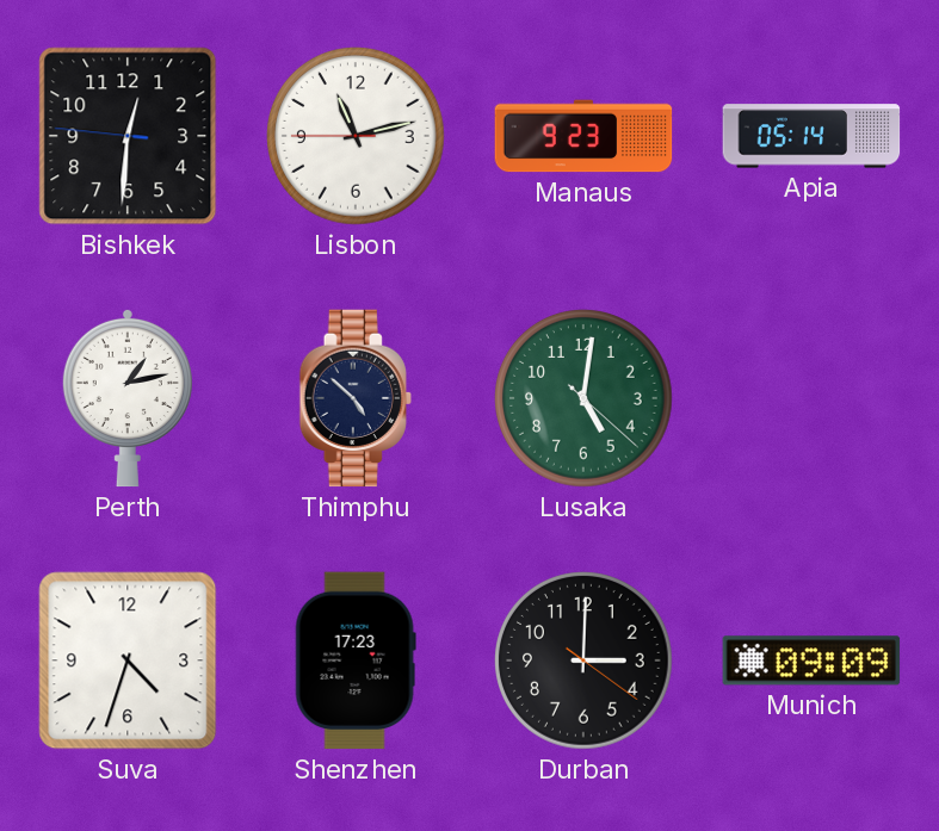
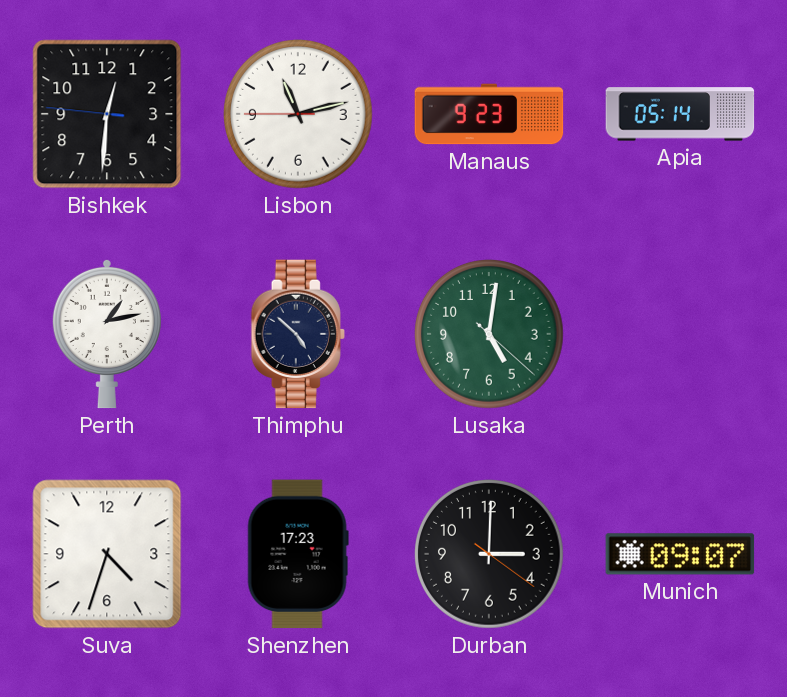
Munich: 09:09 -> 09:07
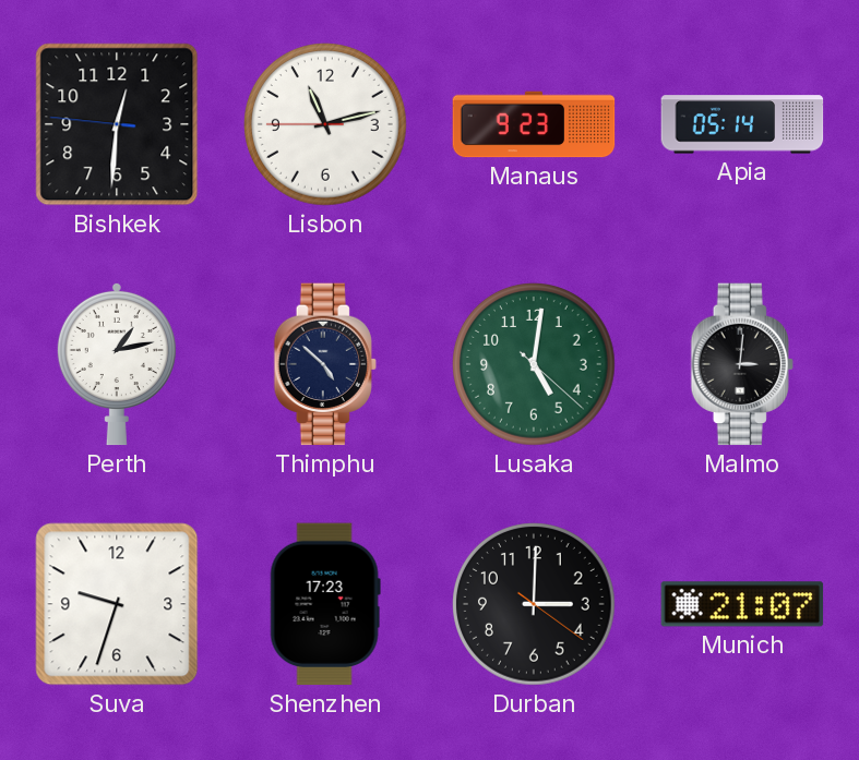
Malmo: none -> 3:01
Suva: 4:33 -> 9:33
Munich: 09:07 -> 21:07
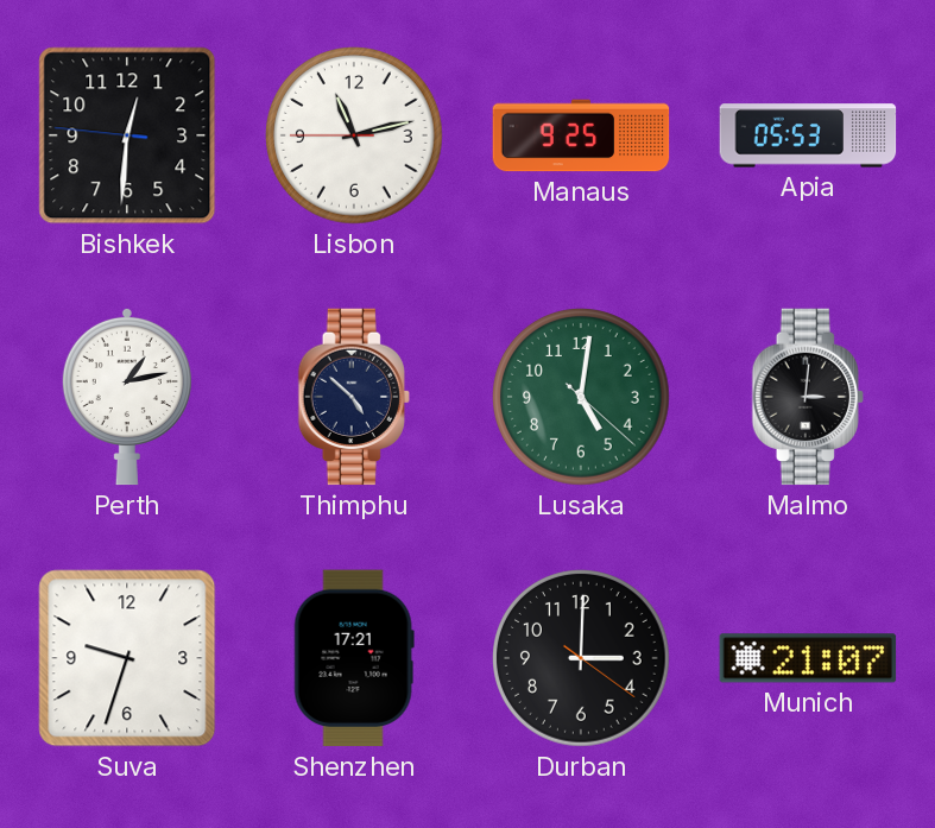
Manaus: 9:23 -> 9:25
Apia: 05:14 -> 05:53
Shenzhen: 17:23 -> 17:21
